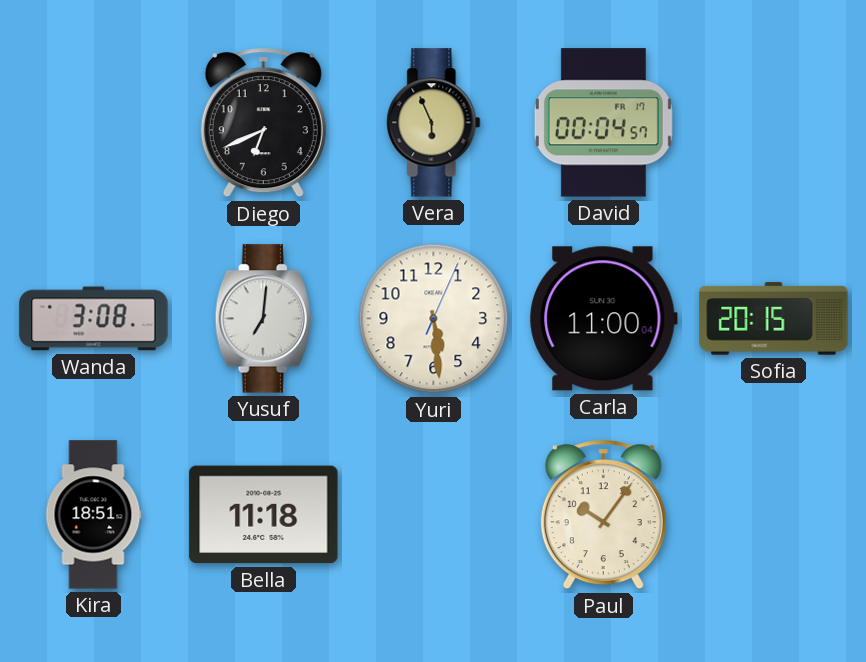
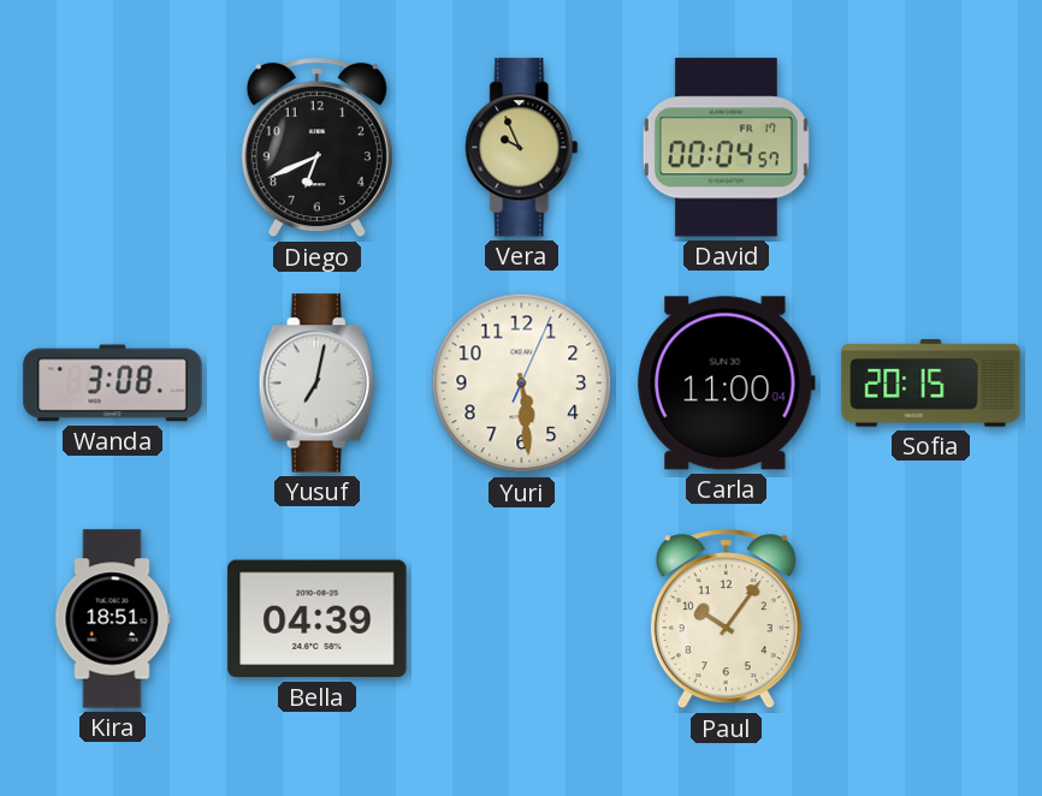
Vera: 5:56 -> 9:56
Yusuf: 7:01 -> 7:02
Bella: 11:18 -> 04:39
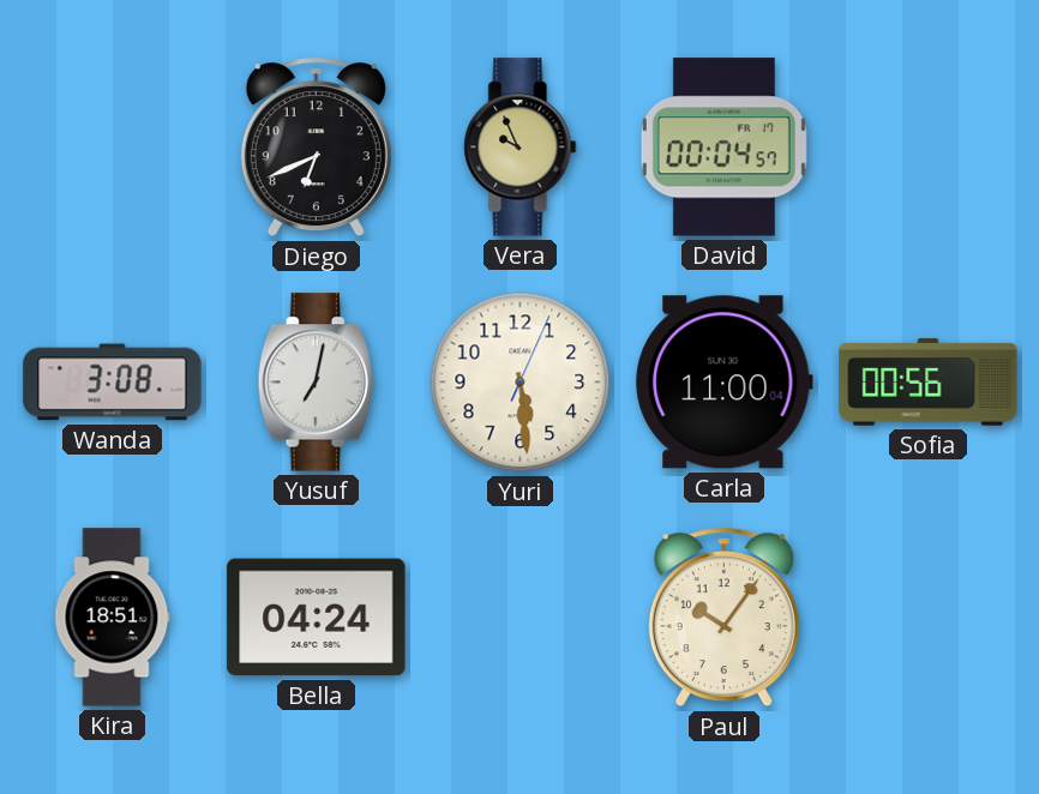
Sofia: 20:15 -> 00:56
Bella: 04:39 -> 04:24
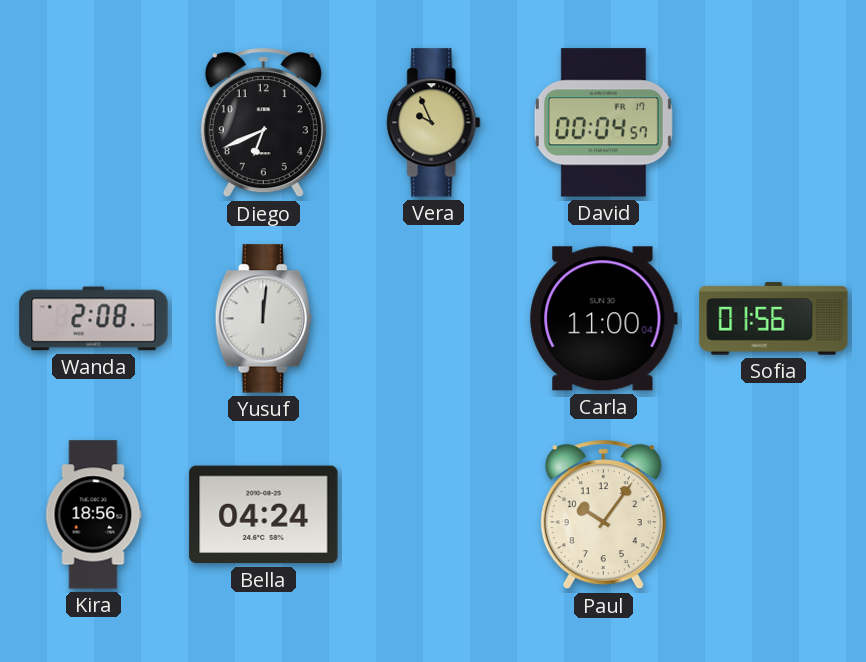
Wanda: 3:08 -> 2:08
Yusuf: 7:02 -> 12:01
Yuri: 5:29 -> none
Sofia: 00:56 -> 01:56
Kira: 18:51 -> 18:56
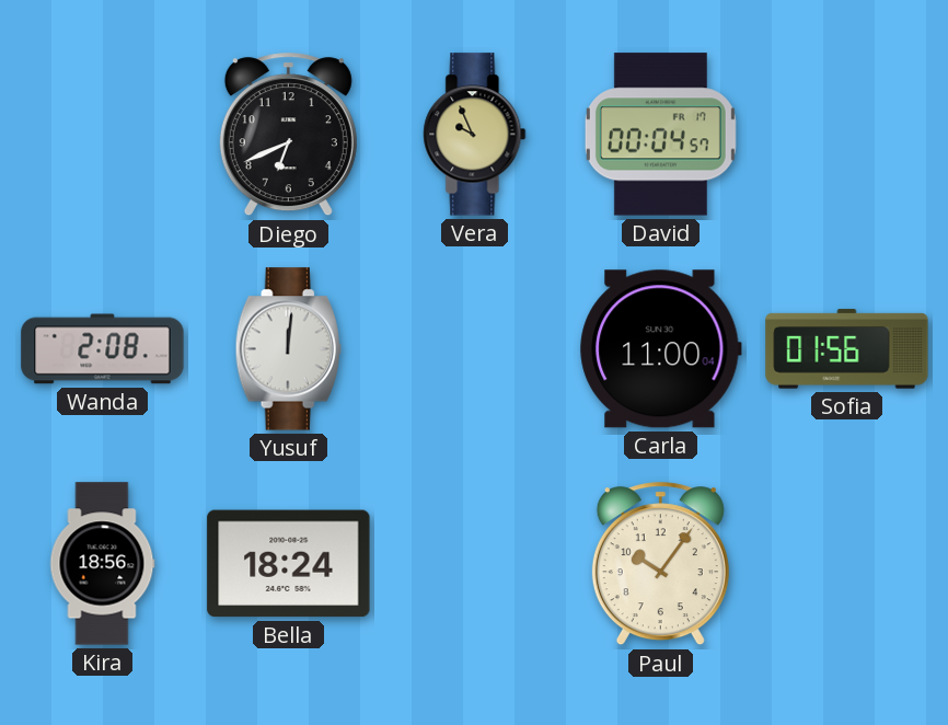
Bella: 04:24 -> 18:24
